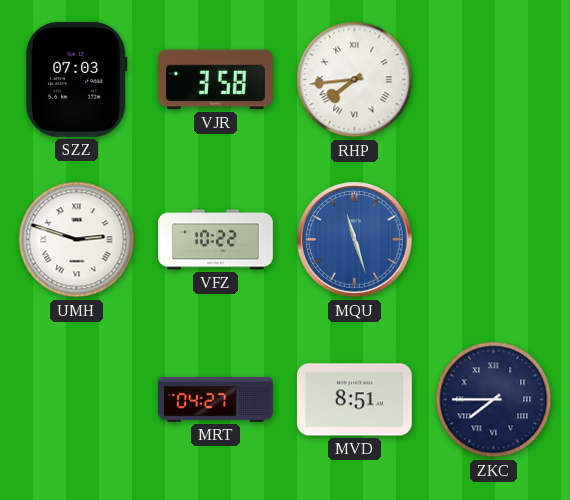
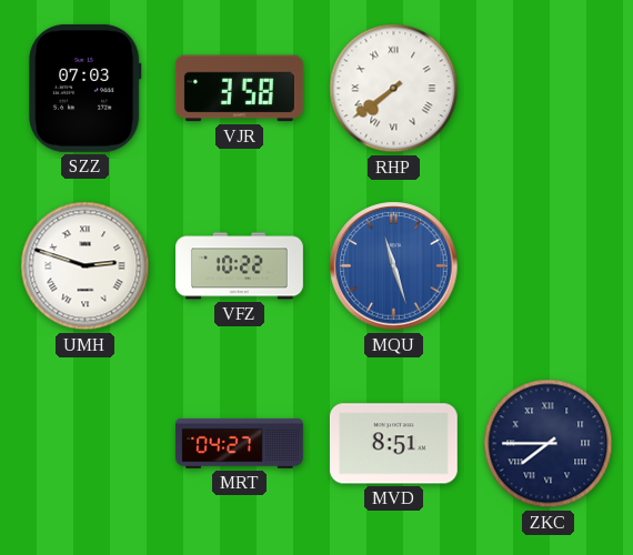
RHP: 7:44 -> 7:39
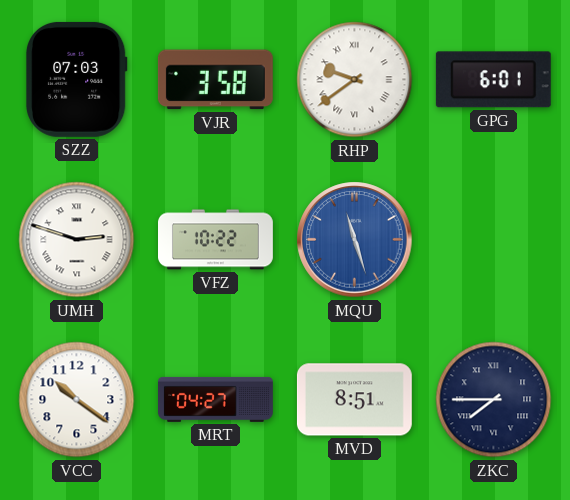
RHP: 7:39 -> 9:39
GPG: none -> 6:01
VCC: none -> 10:21
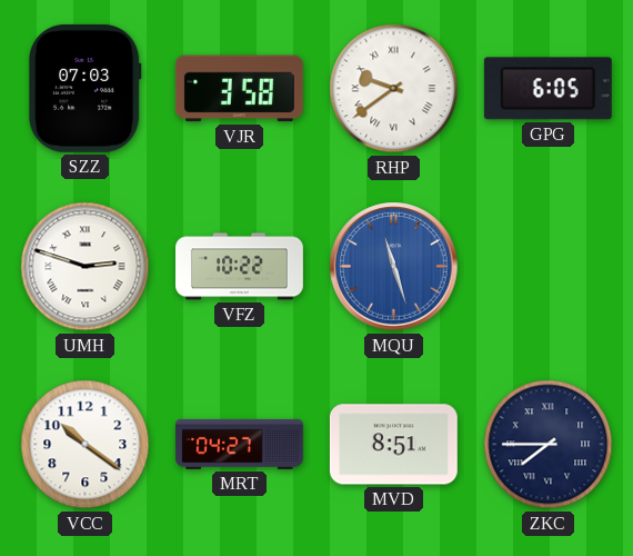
GPG: 6:01 -> 6:05
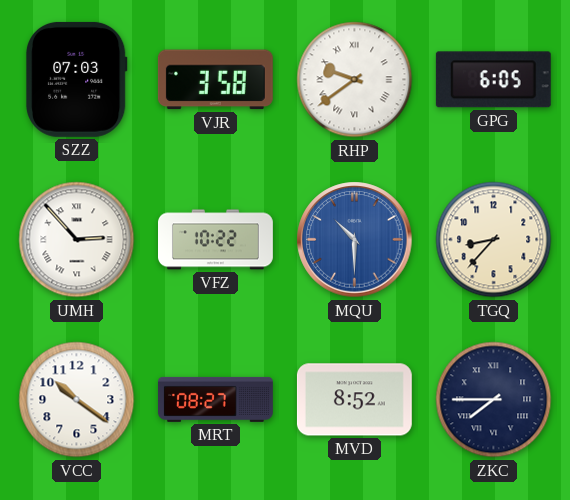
UMH: 2:48 -> 2:53
MQU: 11:27 -> 10:30
TGQ: none -> 8:37
MRT: 04:27 -> 08:27
MVD: 8:51 -> 8:52
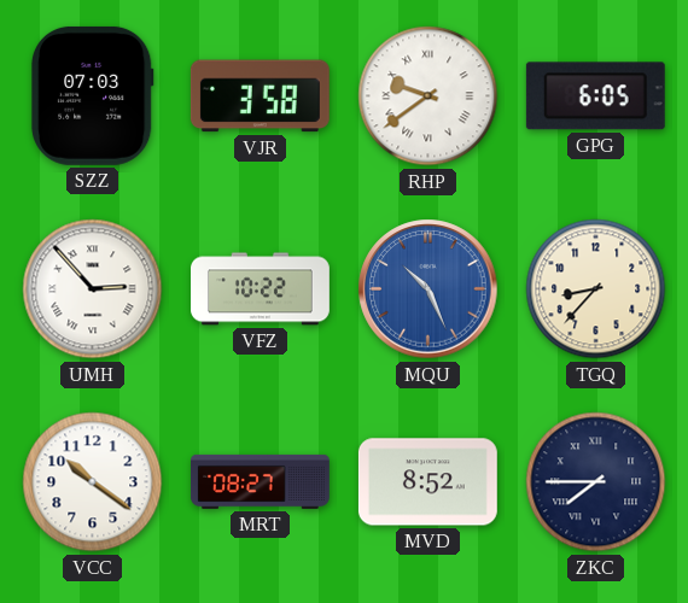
MQU: 10:30 -> 10:26
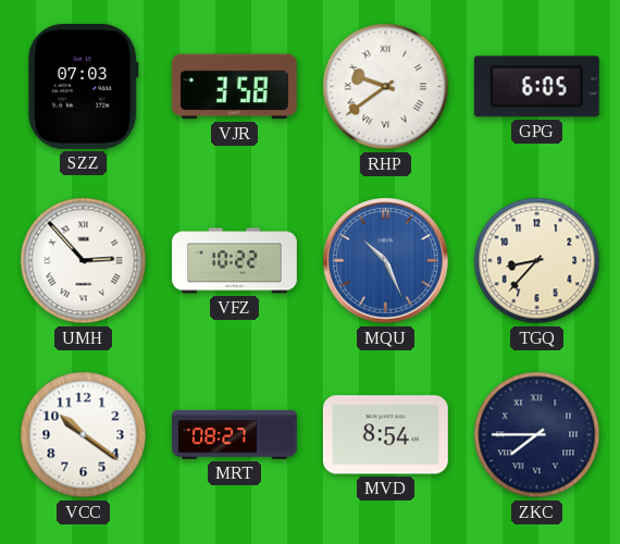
MVD: 8:52 -> 8:54
